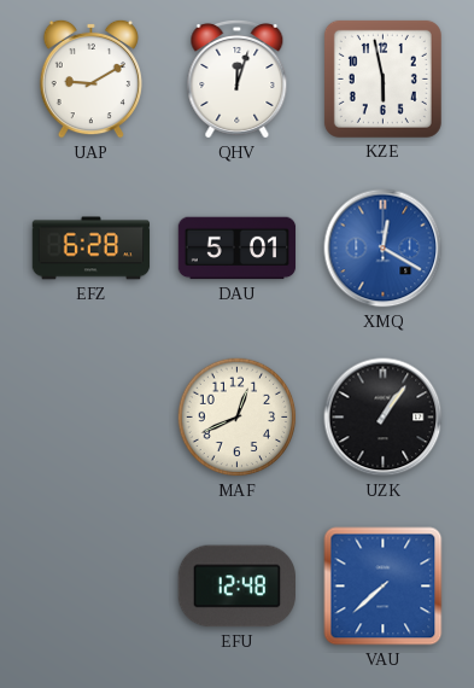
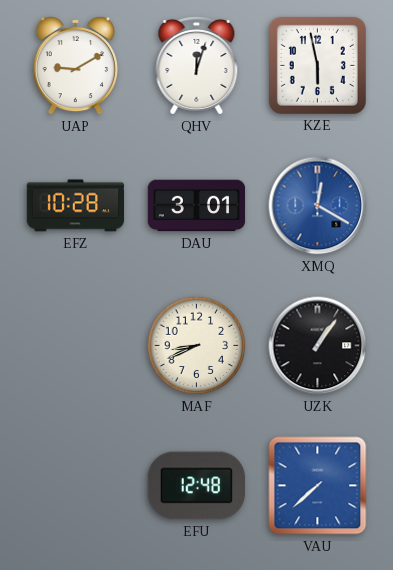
EFZ: 6:28 -> 10:28
DAU: 5:01 -> 3:01
MAF: 12:41 -> 8:41
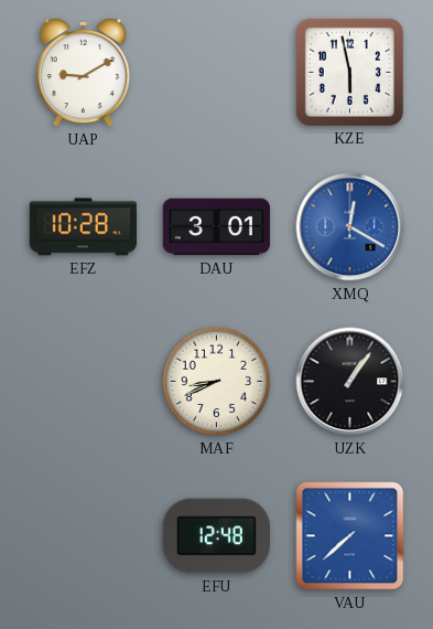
QHV: 12:03 -> none
